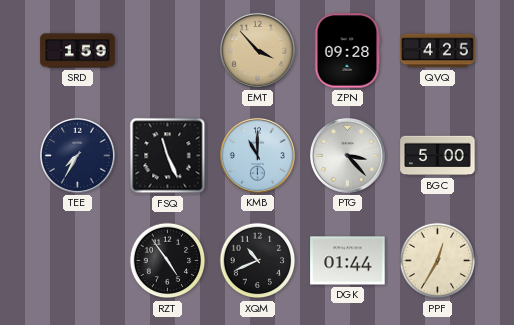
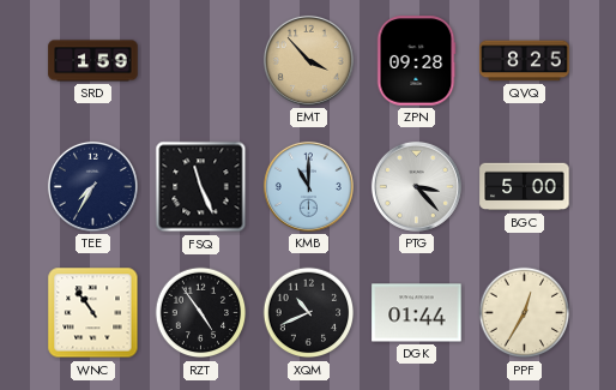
QVQ: 4:25 -> 8:25
WNC: none -> 10:54
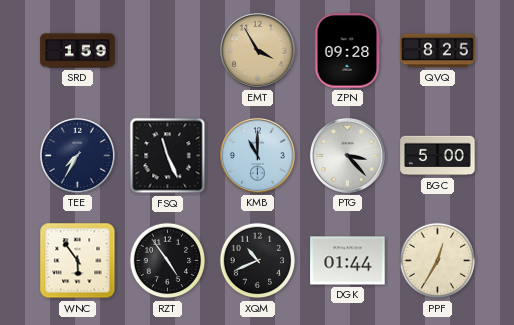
EMT: 3:53 -> 3:55
WNC: 10:54 -> 5:54
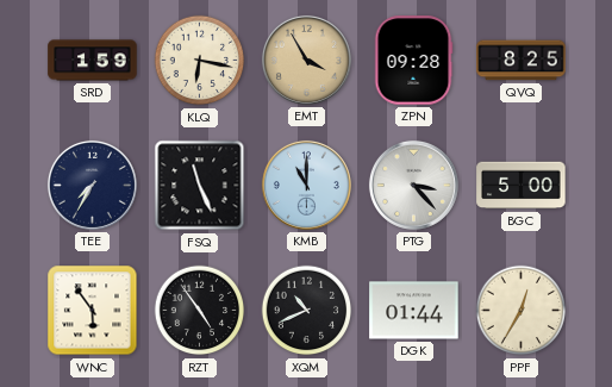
KLQ: none -> 6:17
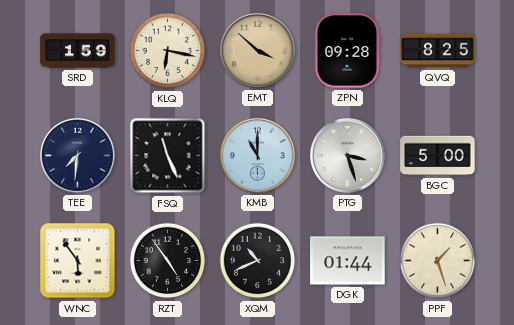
EMT: 3:55 -> 3:52
TEE: 7:35 -> 7:31
PTG: 3:23 -> 3:27
PPF: 12:35 -> 1:27
